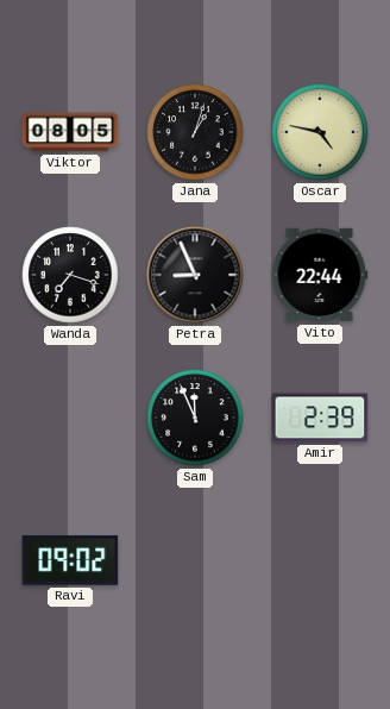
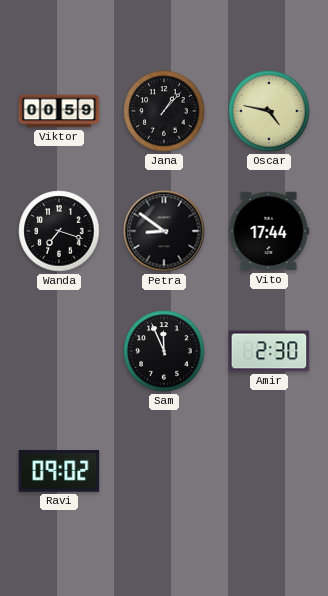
Viktor: 08:05 -> 00:59
Jana: 1:03 -> 1:07
Petra: 8:56 -> 8:51
Vito: 22:44 -> 17:44
Amir: 2:39 -> 2:30
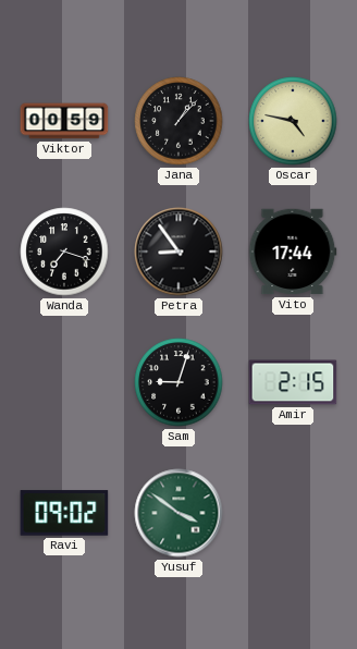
Petra: 8:51 -> 8:54
Sam: 11:56 -> 9:03
Amir: 2:30 -> 2:15
Yusuf: none -> 3:51
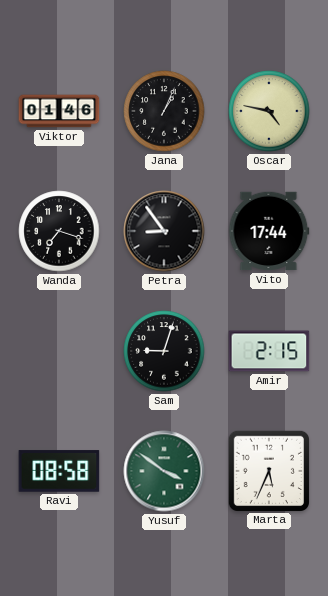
Viktor: 00:59 -> 01:46
Jana: 1:07 -> 1:04
Ravi: 09:02 -> 08:58
Marta: none -> 5:34
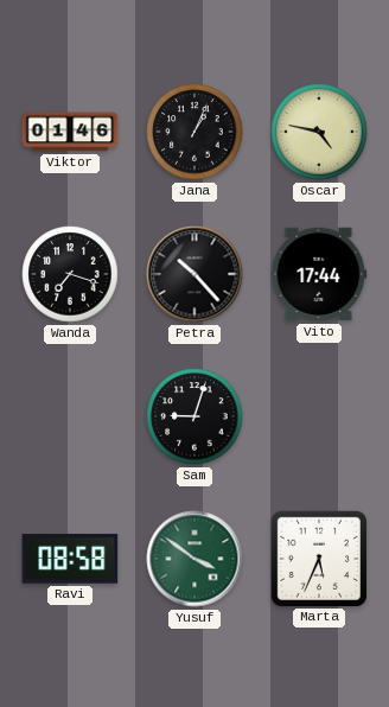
Petra: 8:54 -> 10:23
Amir: 2:15 -> none
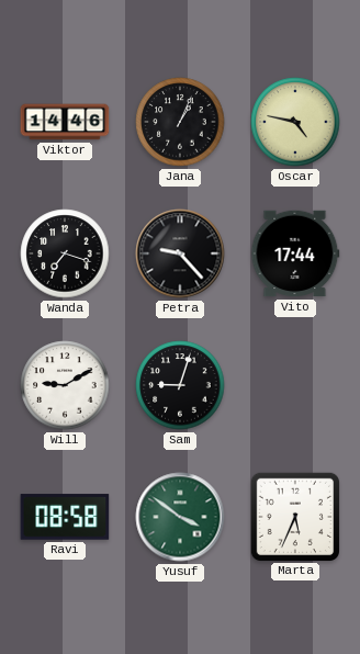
Viktor: 01:46 -> 14:46
Petra: 10:23 -> 9:23
Will: none -> 9:10
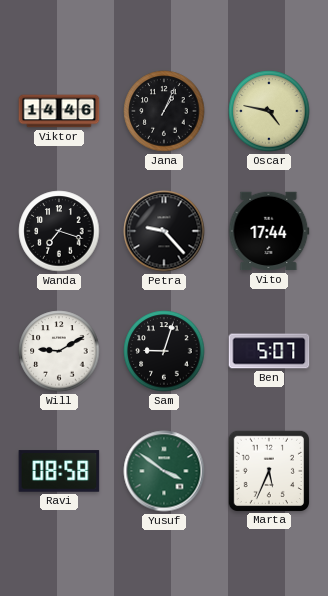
Ben: none -> 5:07
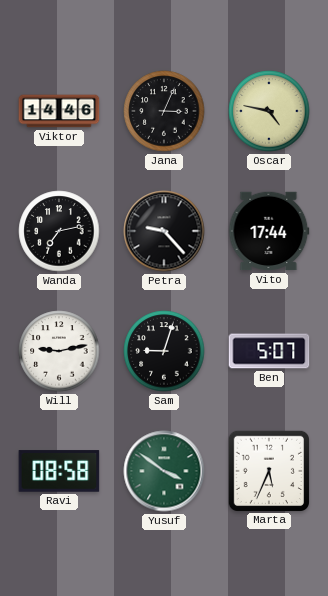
Jana: 1:04 -> 3:04
Wanda: 7:18 -> 7:13
Will: 9:10 -> 9:13
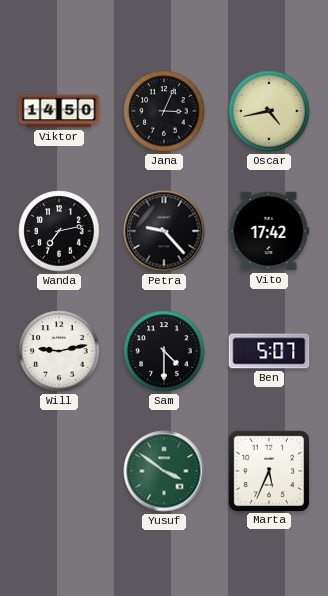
Viktor: 14:46 -> 14:50
Oscar: 4:47 -> 4:43
Vito: 17:44 -> 17:42
Sam: 9:03 -> 4:30
Ravi: 08:58 -> none
